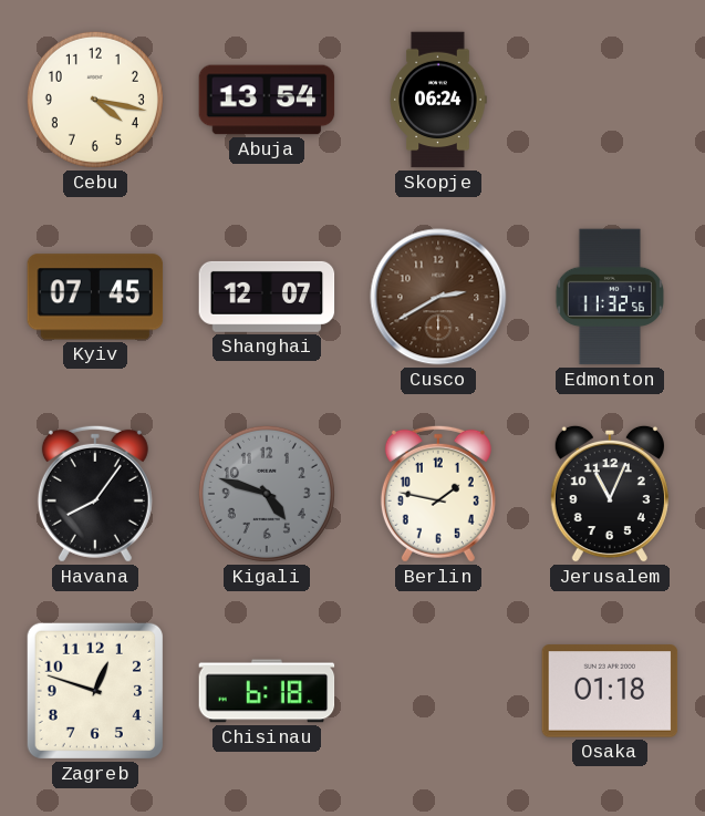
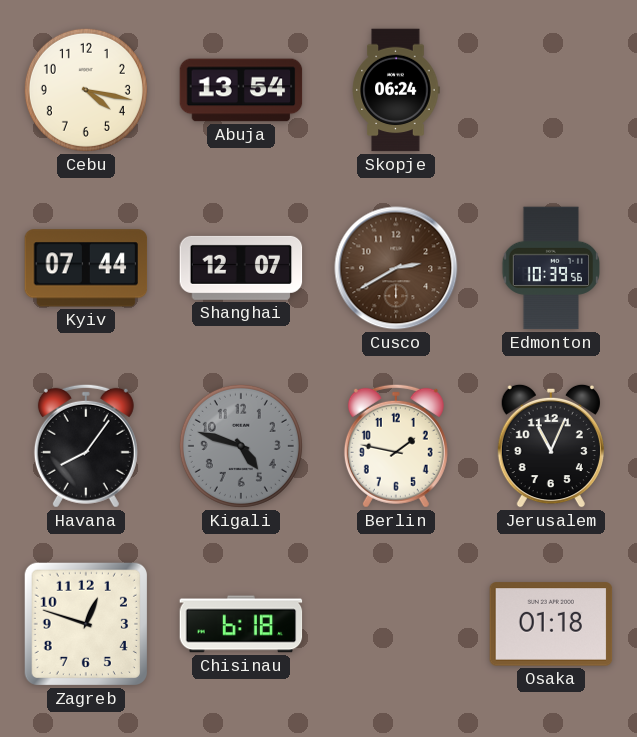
Kyiv: 07:45 -> 07:44
Edmonton: 11:32 -> 10:39
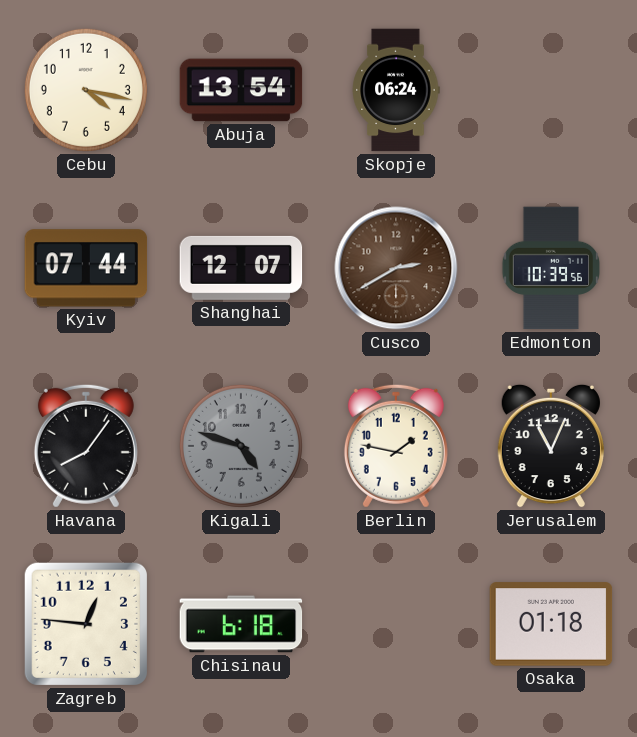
Zagreb: 12:48 -> 12:46
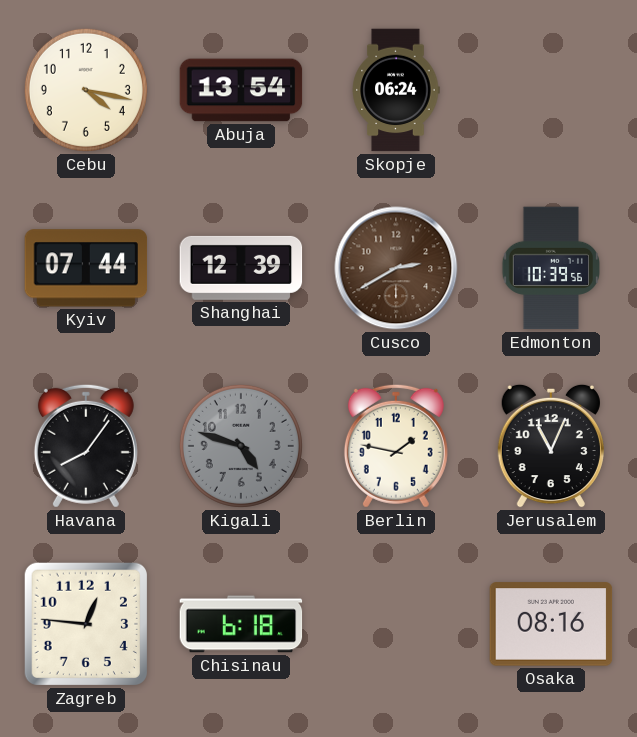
Shanghai: 12:07 -> 12:39
Osaka: 01:18 -> 08:16
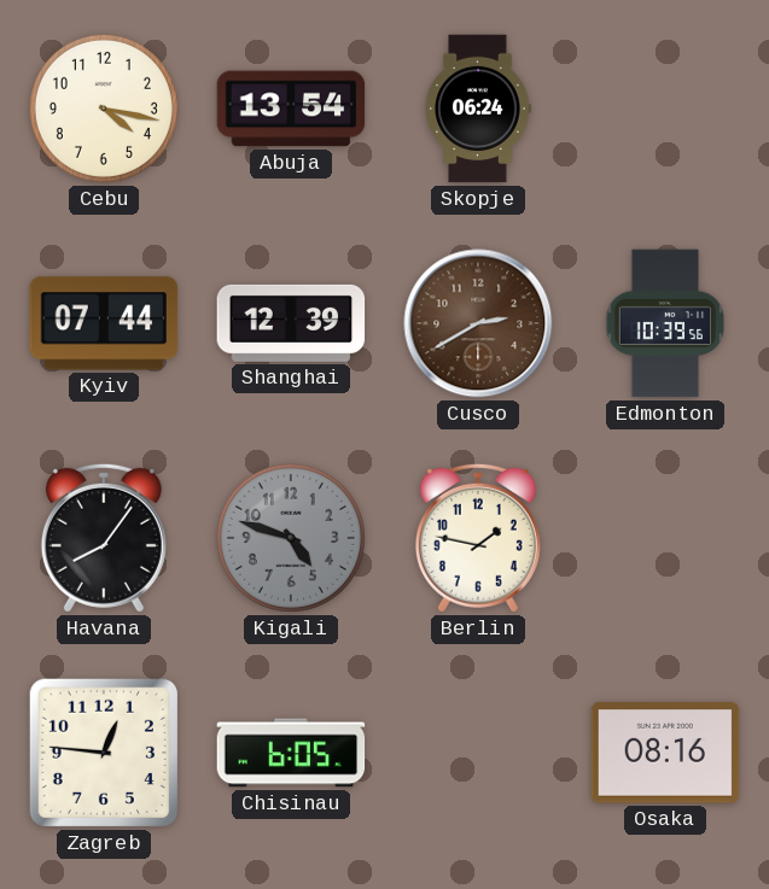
Jerusalem: 11:04 -> none
Chisinau: 6:18 -> 6:05
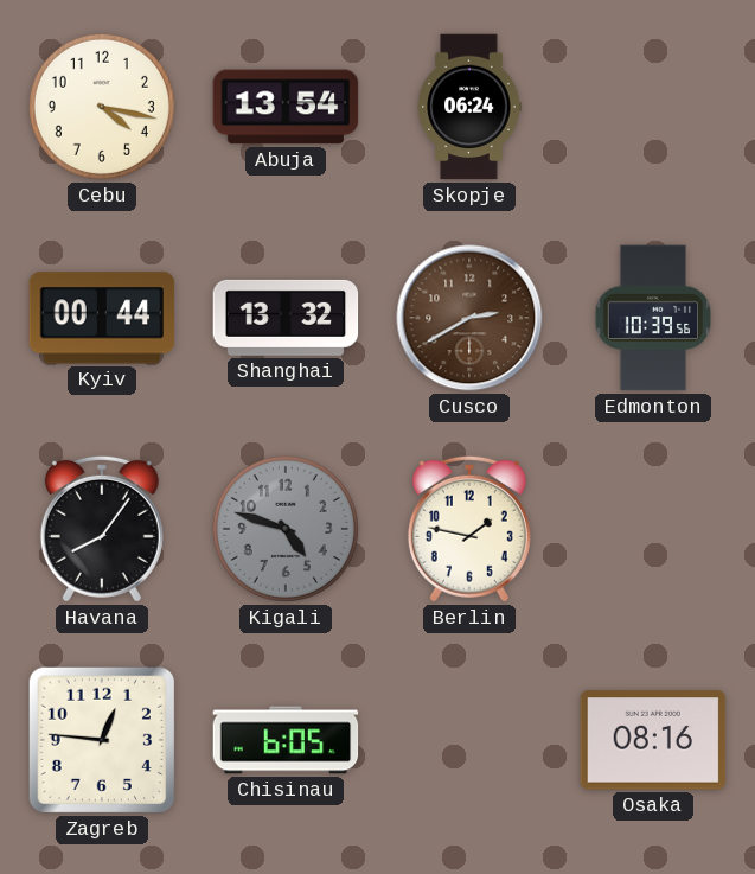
Kyiv: 07:44 -> 00:44
Shanghai: 12:39 -> 13:32
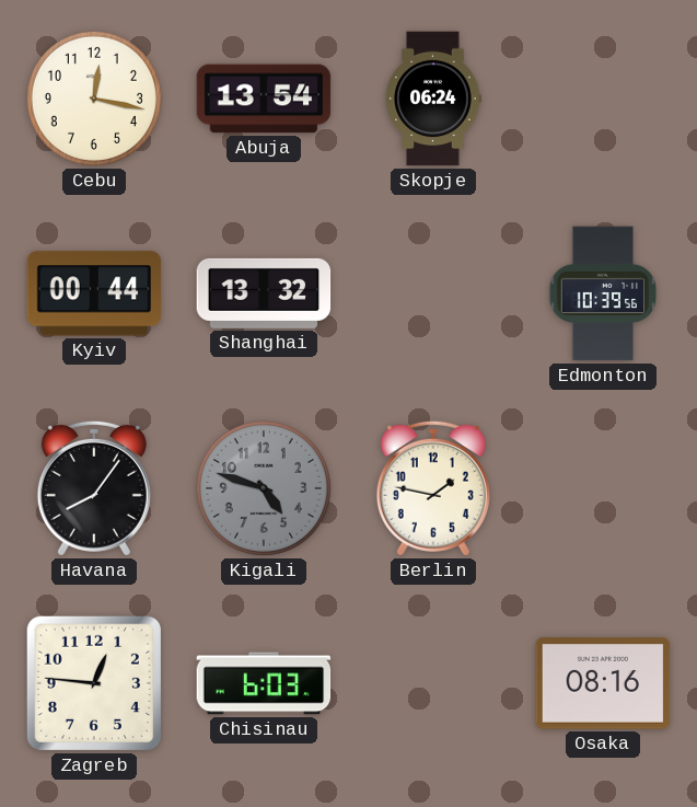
Cebu: 4:17 -> 12:17
Cusco: 2:40 -> none
Chisinau: 6:05 -> 6:03
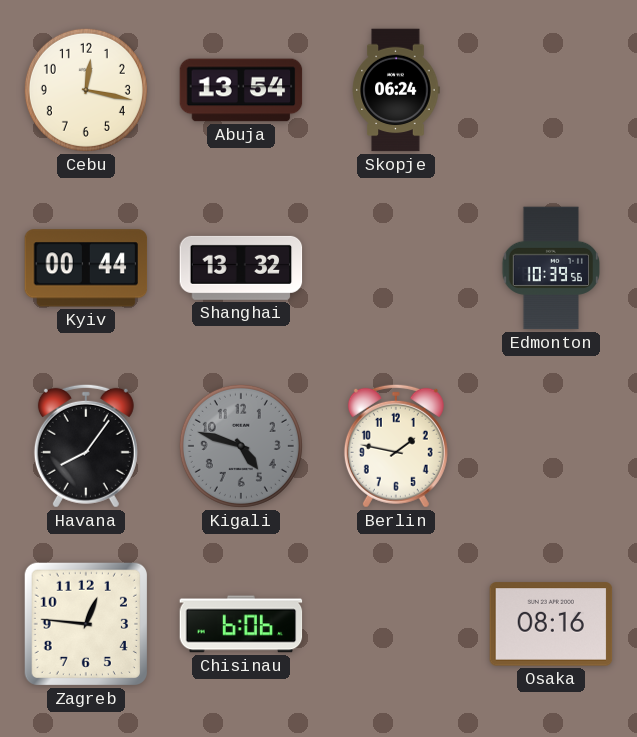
Chisinau: 6:03 -> 6:06
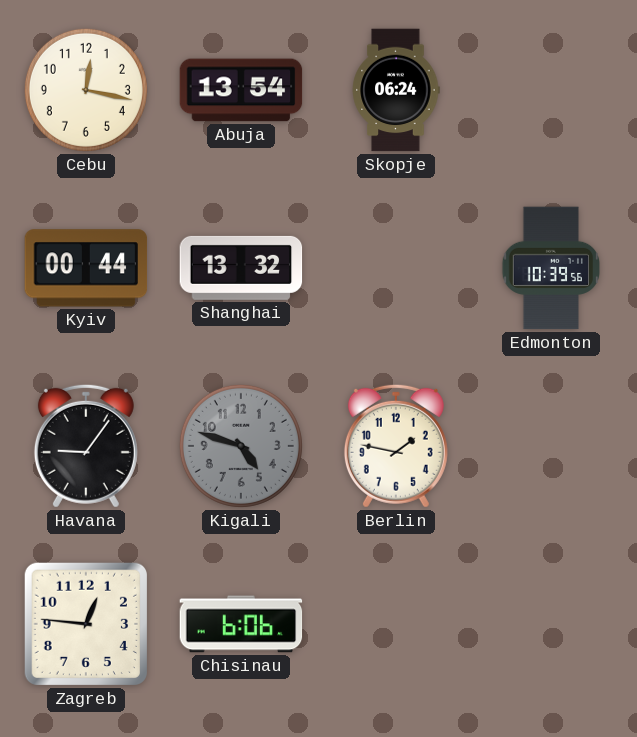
Havana: 8:06 -> 9:06
Osaka: 08:16 -> none
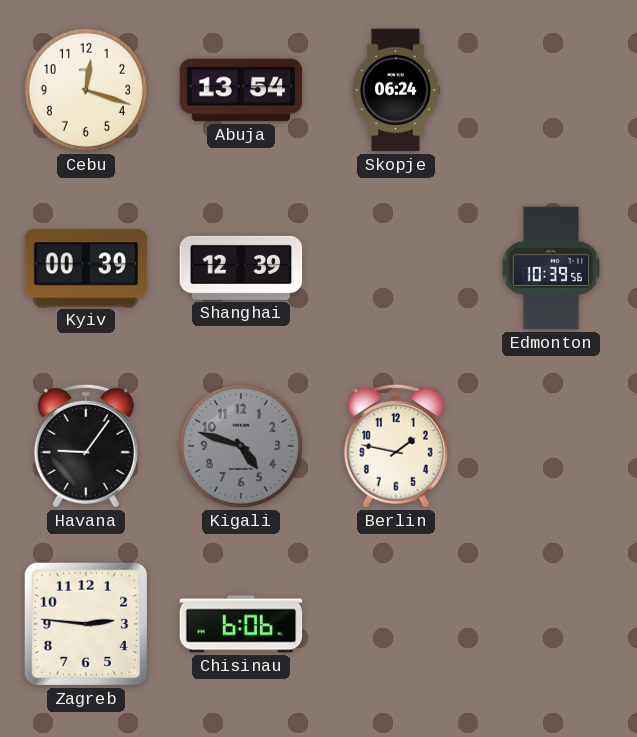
Cebu: 12:17 -> 12:18
Kyiv: 00:44 -> 00:39
Shanghai: 13:32 -> 12:39
Zagreb: 12:46 -> 2:46
